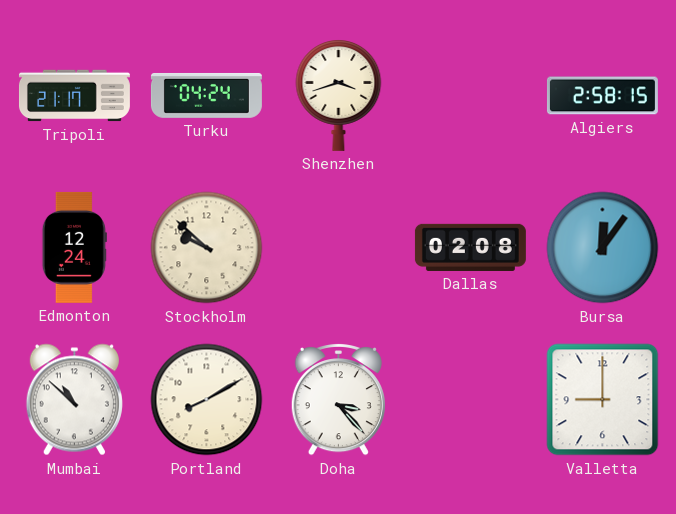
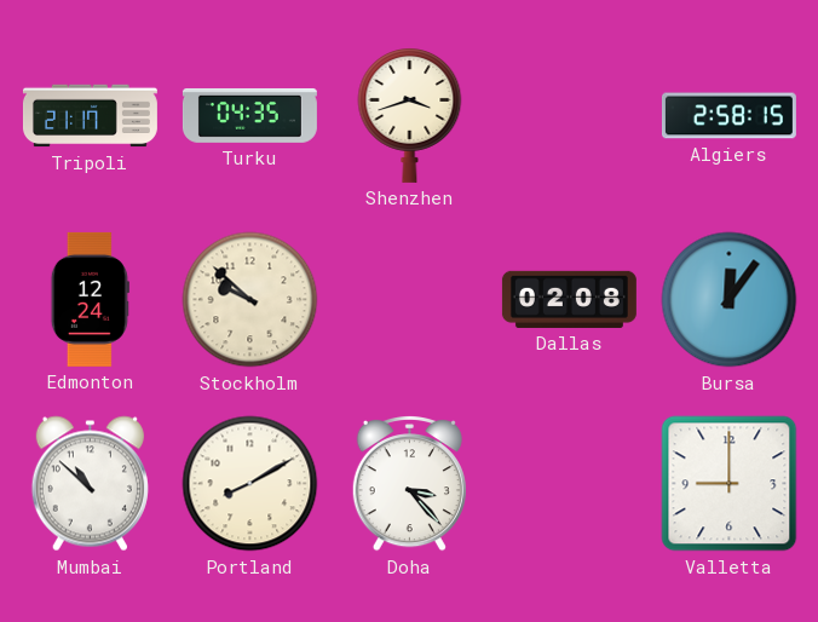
Turku: 04:24 -> 04:35
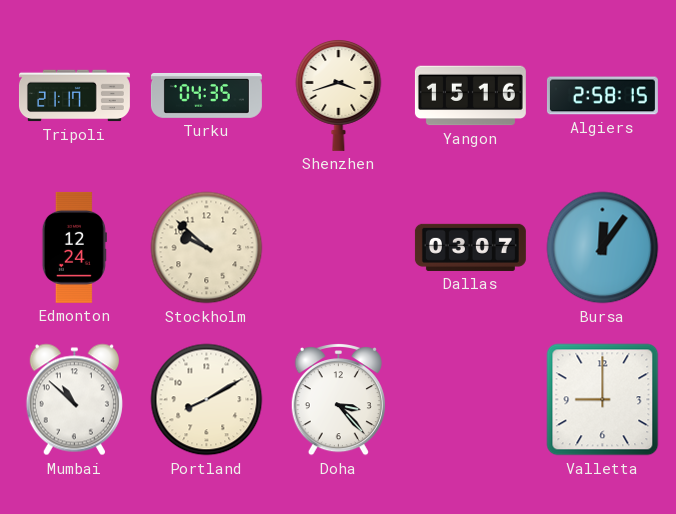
Yangon: none -> 15:16
Dallas: 02:08 -> 03:07
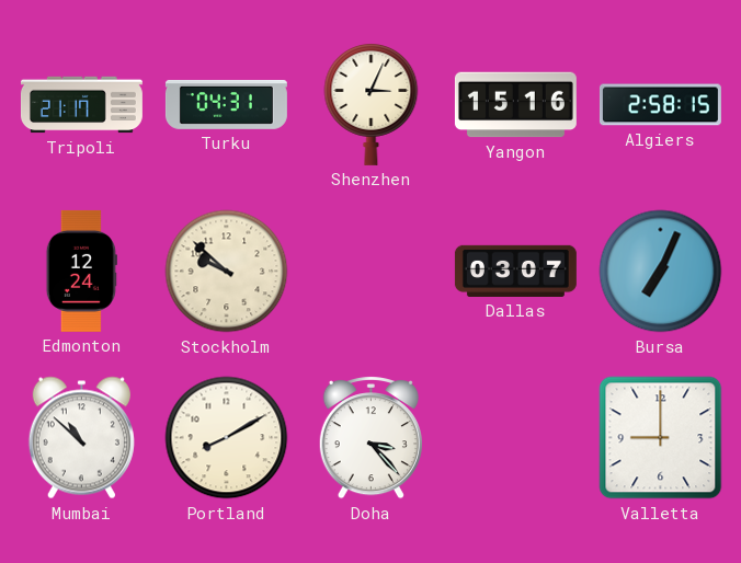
Turku: 04:35 -> 04:31
Shenzhen: 3:42 -> 3:04
Bursa: 12:06 -> 7:04
